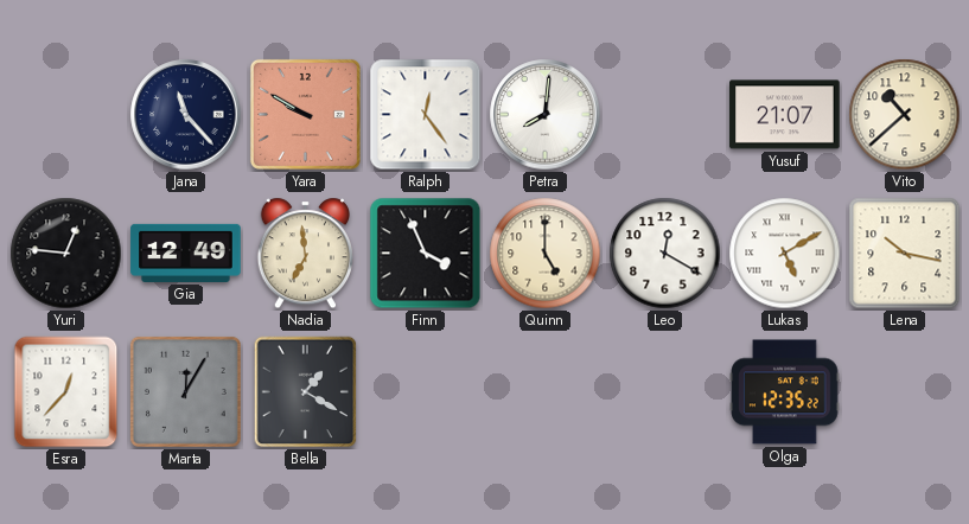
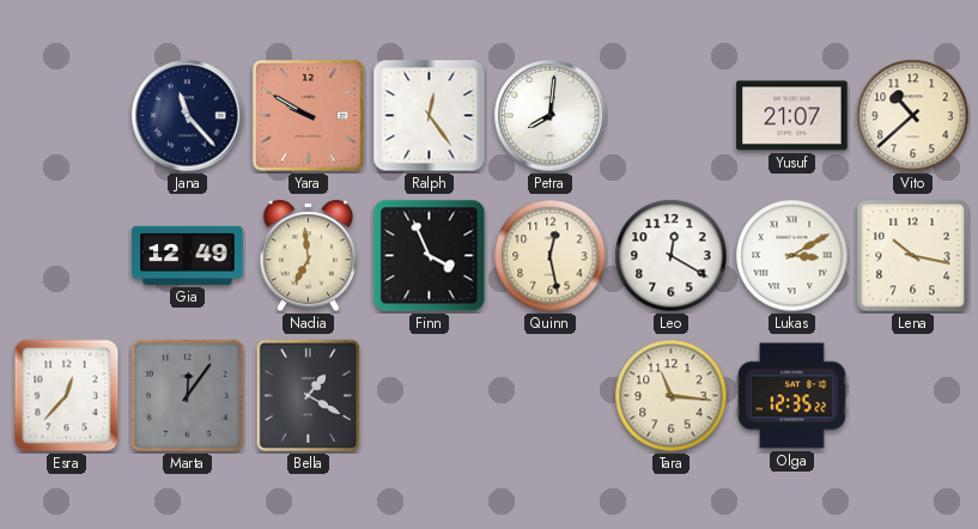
Yuri: 12:46 -> none
Quinn: 5:00 -> 12:28
Lukas: 5:10 -> 3:10
Marta: 12:05 -> 12:06
Tara: none -> 11:16
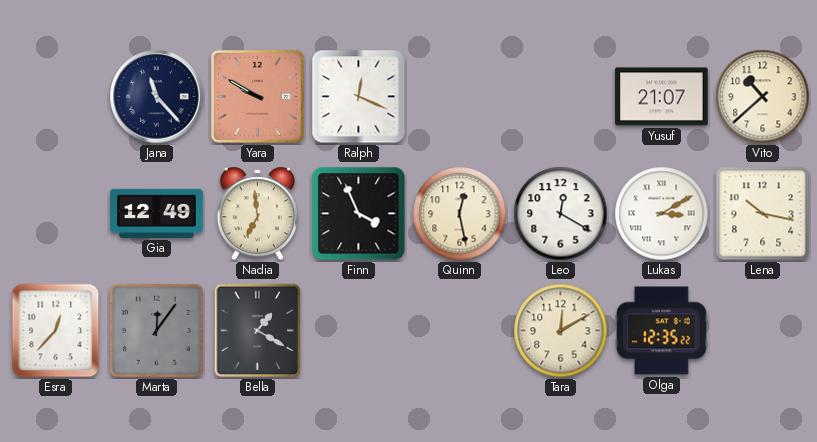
Ralph: 12:24 -> 12:19
Petra: 8:01 -> none
Tara: 11:16 -> 12:10
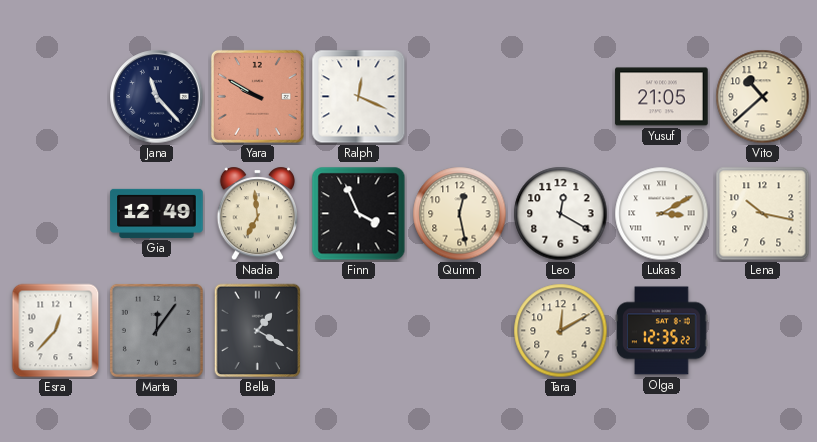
Yusuf: 21:07 -> 21:05
